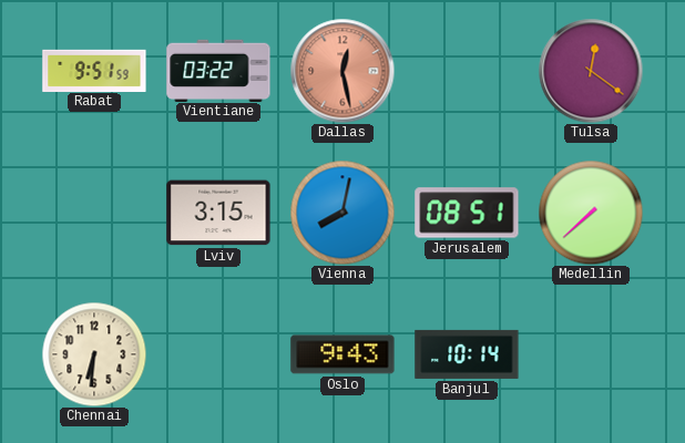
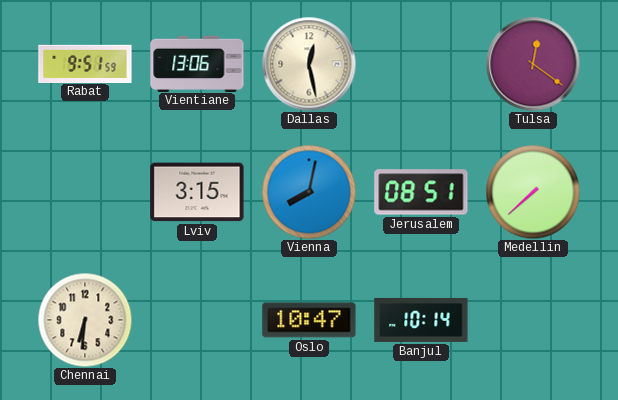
Vientiane: 03:22 -> 13:06
Dallas dial: salmon -> cream
Oslo: 9:43 -> 10:47
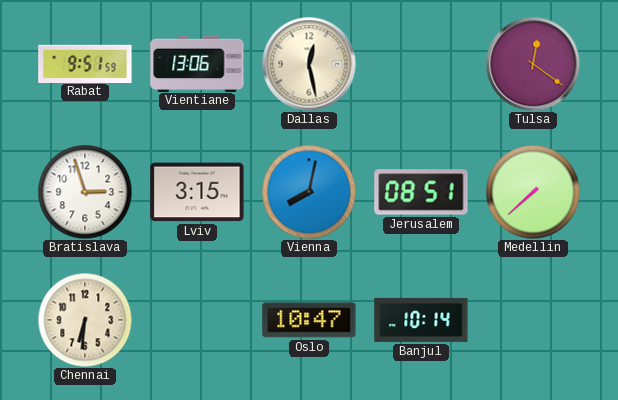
Bratislava: none -> 2:57
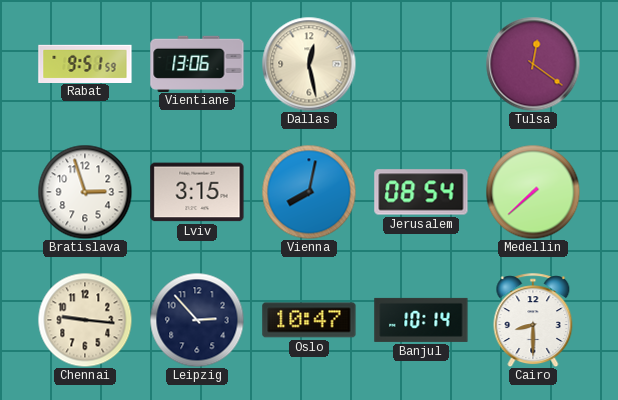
Jerusalem: 08:51 -> 08:54
Chennai: 6:31 -> 9:16
Leipzig: none -> 2:53
Cairo: none -> 8:30
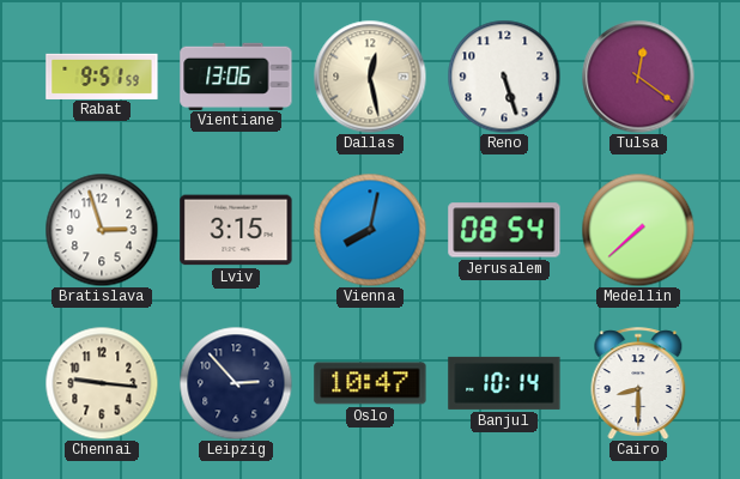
Reno: none -> 5:27
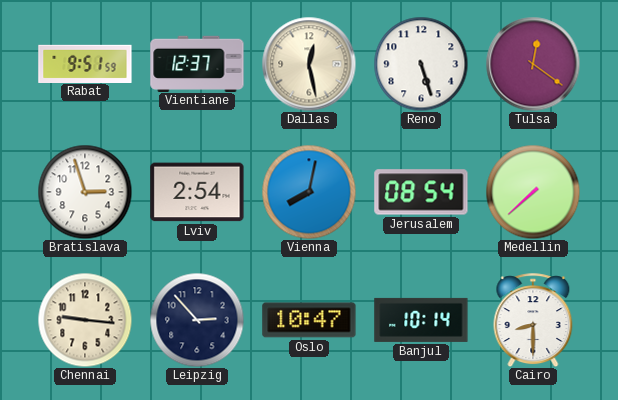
Vientiane: 13:06 -> 12:37
Lviv: 3:15 -> 2:54
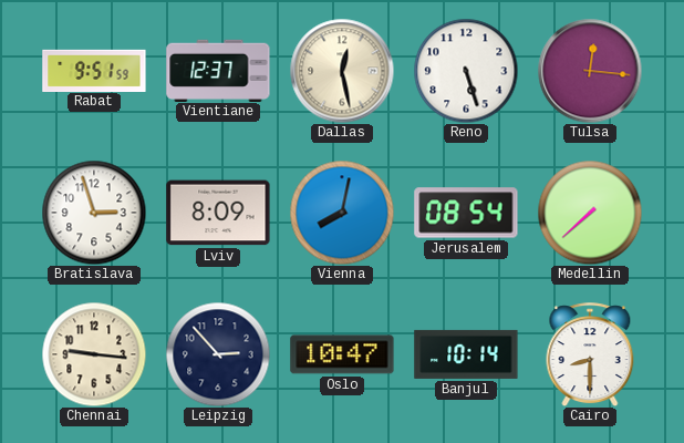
Tulsa: 12:21 -> 12:16
Lviv: 2:54 -> 8:09
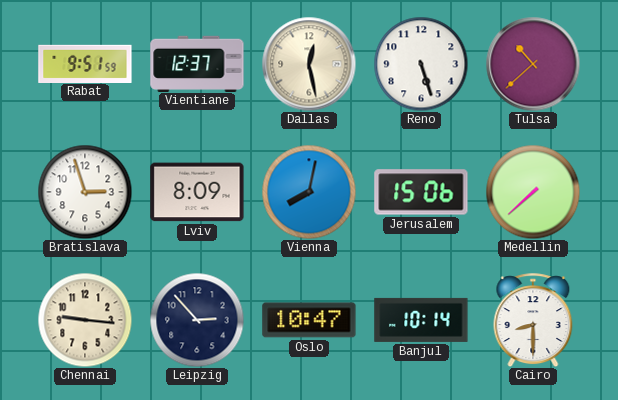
Tulsa: 12:16 -> 10:38
Jerusalem: 08:54 -> 15:06
